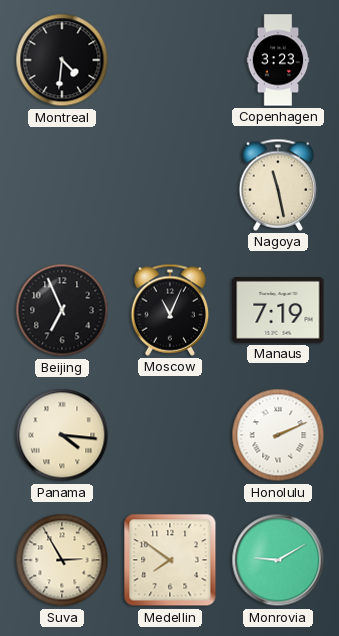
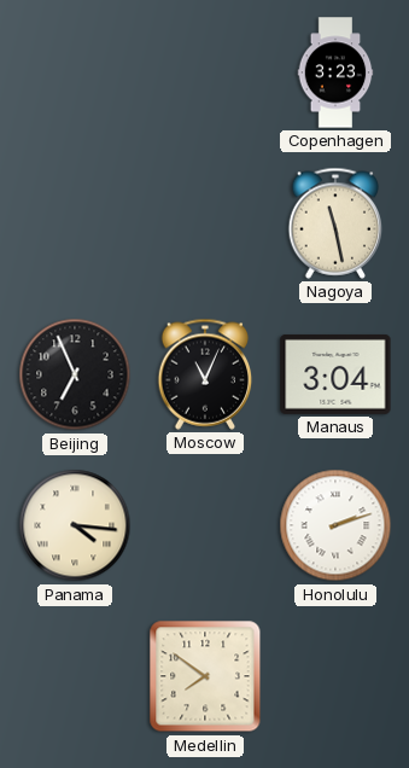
Montreal: 4:31 -> none
Manaus: 7:19 -> 3:04
Honolulu: 2:11 -> 2:12
Suva: 2:55 -> none
Monrovia: 9:10 -> none
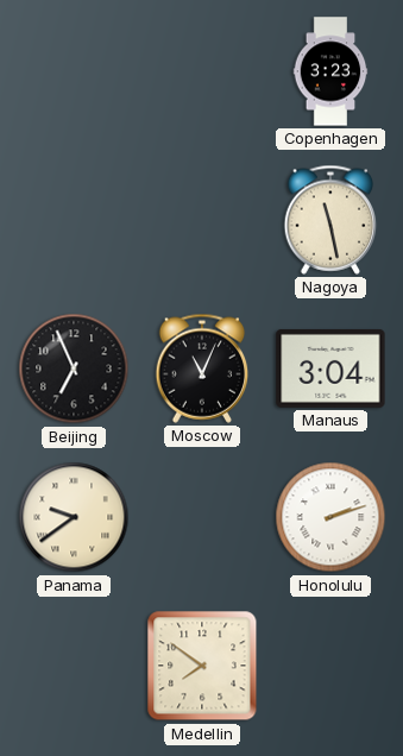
Panama: 4:16 -> 9:39
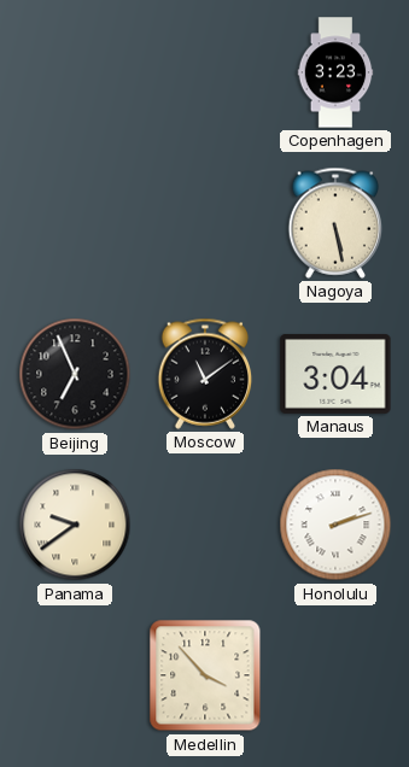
Nagoya: 11:28 -> 5:28
Moscow: 11:04 -> 11:09
Medellin: 7:51 -> 3:53
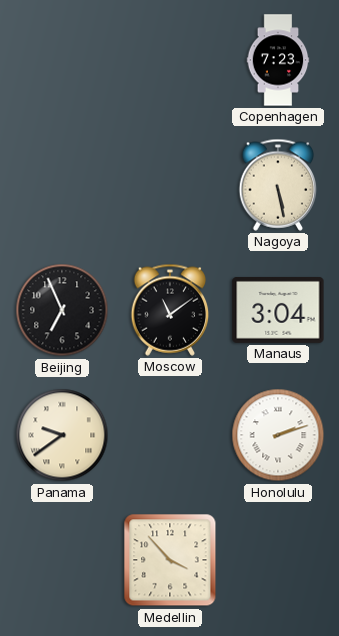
Copenhagen: 3:23 -> 7:23
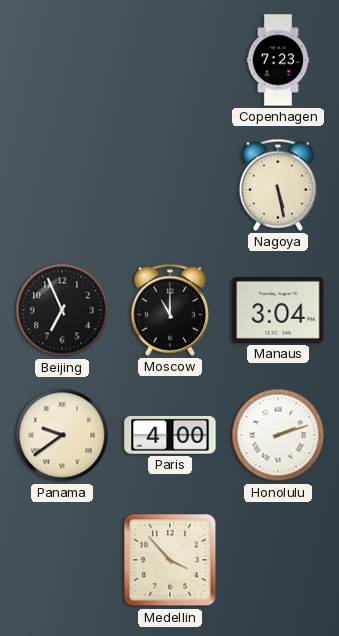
Moscow: 11:09 -> 11:00
Paris: none -> 4:00
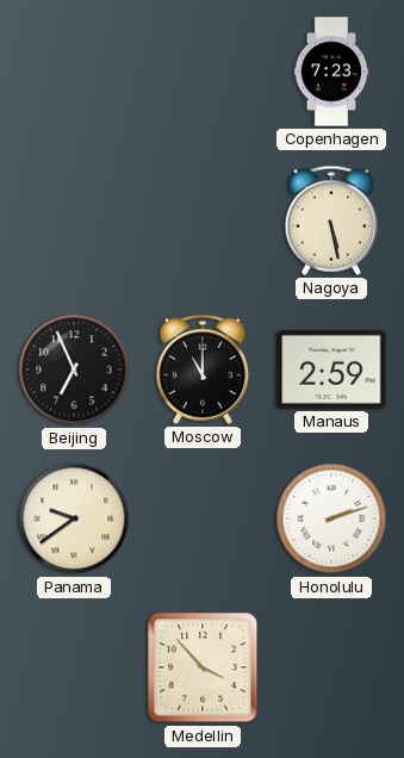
Manaus: 3:04 -> 2:59
Paris: 4:00 -> none
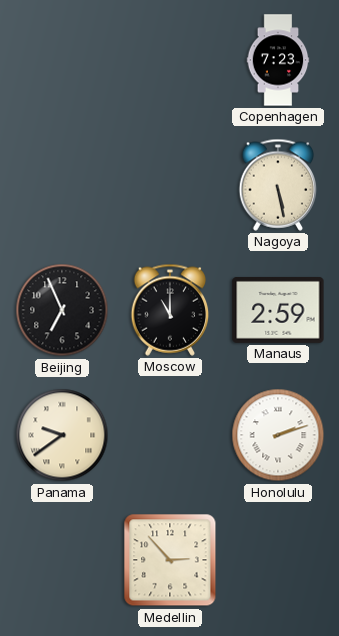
Medellin: 3:53 -> 2:53
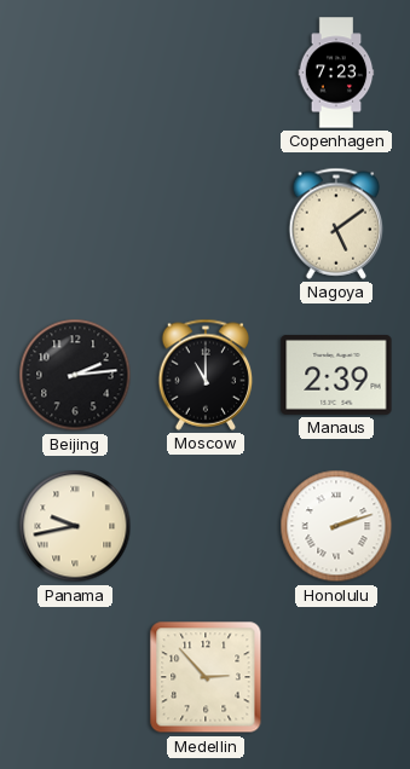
Nagoya: 5:28 -> 5:09
Beijing: 6:56 -> 2:14
Manaus: 2:59 -> 2:39
Panama: 9:39 -> 9:43
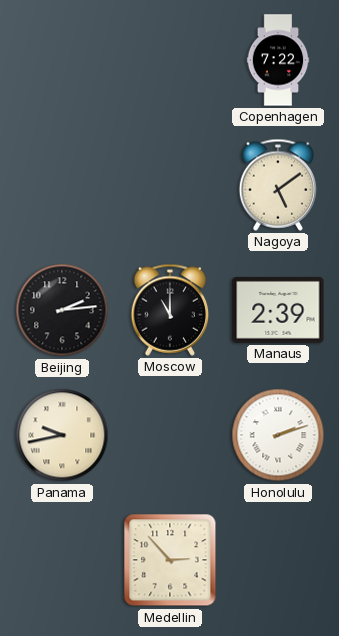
Copenhagen: 7:23 -> 7:22
